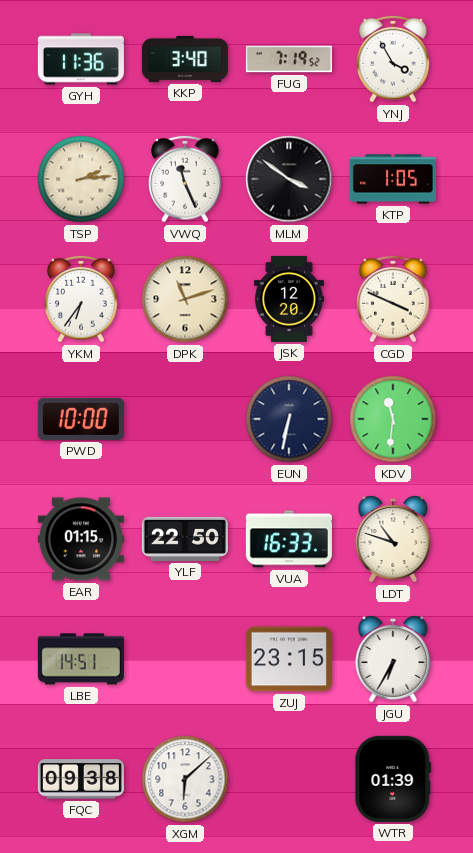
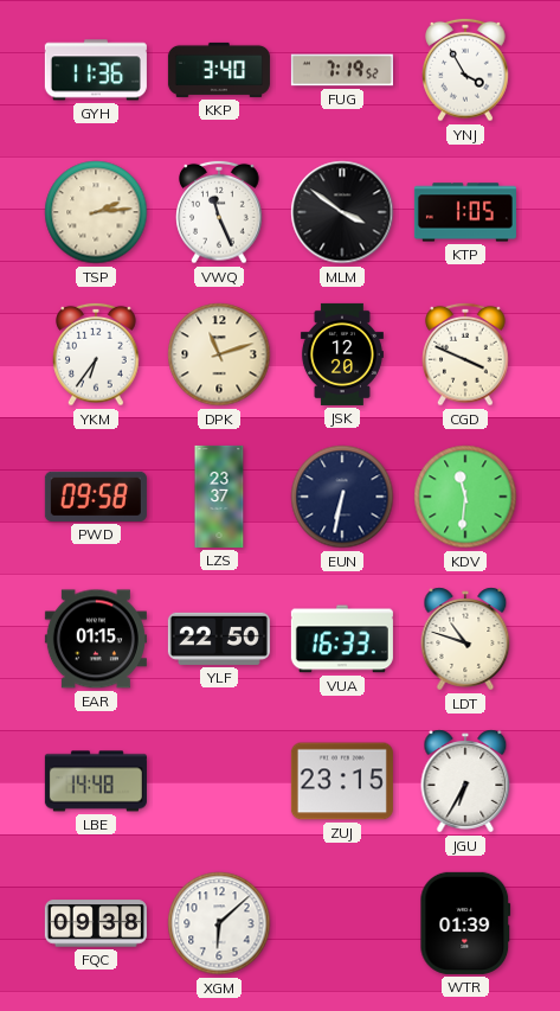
PWD: 10:00 -> 09:58
LZS: none -> 23:37
LBE: 14:51 -> 14:48
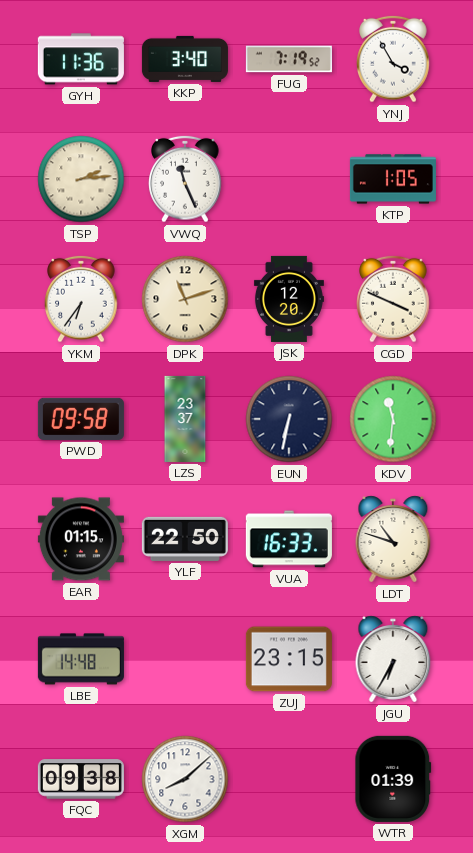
MLM: 3:51 -> none
XGM: 6:08 -> 8:08
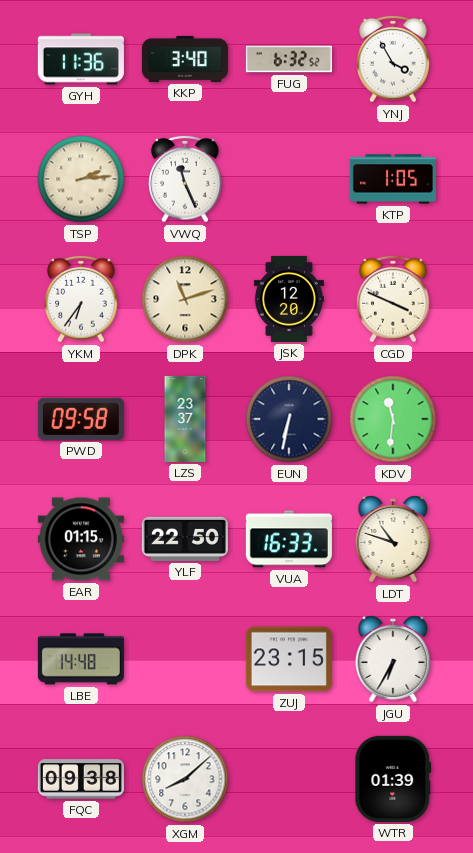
FUG: 7:19 -> 6:32
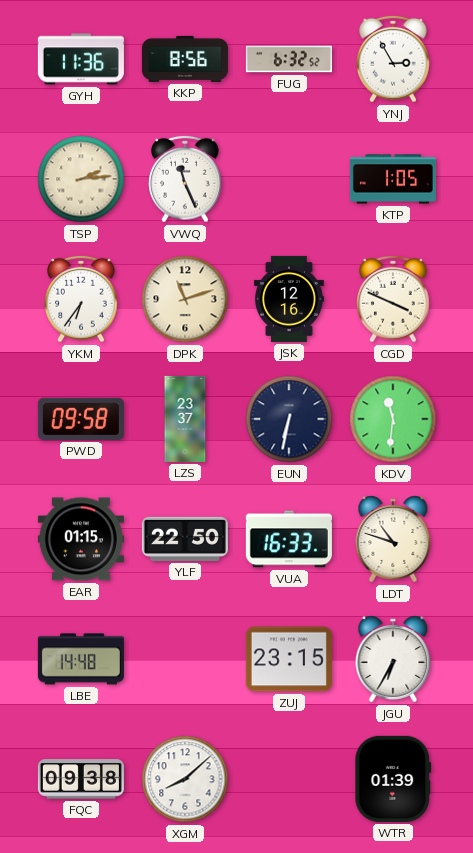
KKP: 3:40 -> 8:56
YNJ: 3:55 -> 2:55
JSK: 12:20 -> 12:16
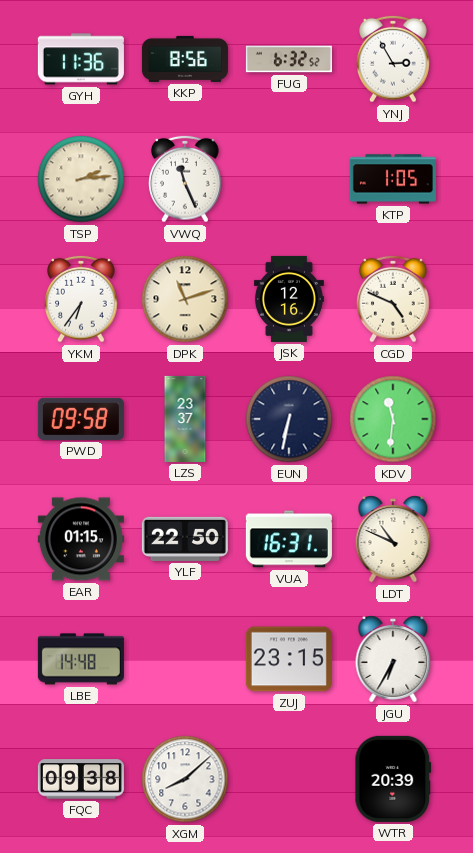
CGD: 3:49 -> 4:49
VUA: 16:33 -> 16:31
LDT: 10:48 -> 10:49
WTR: 01:39 -> 20:39
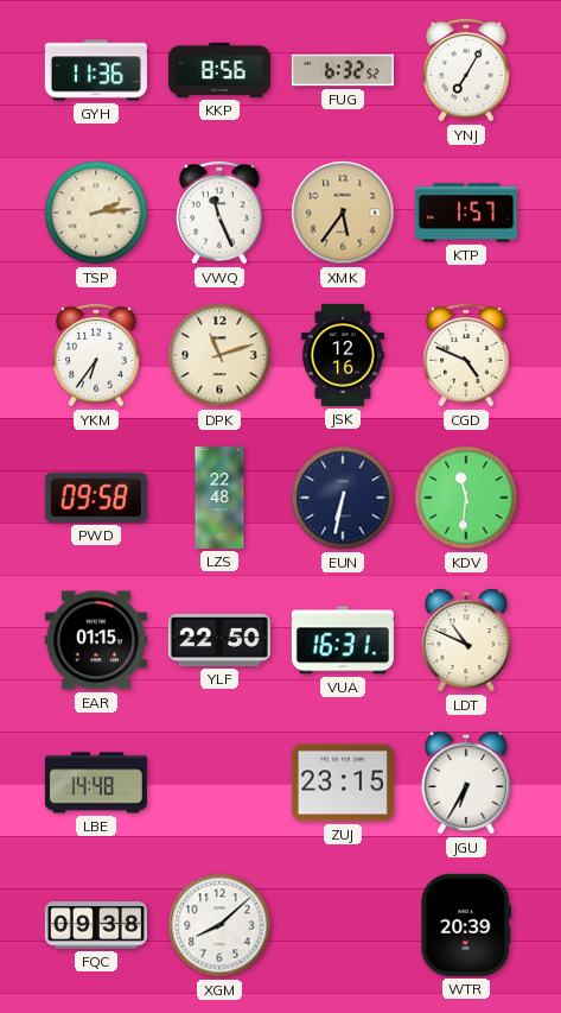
YNJ: 2:55 -> 7:05
XMK: none -> 5:36
KTP: 1:05 -> 1:57
LZS: 23:37 -> 22:48
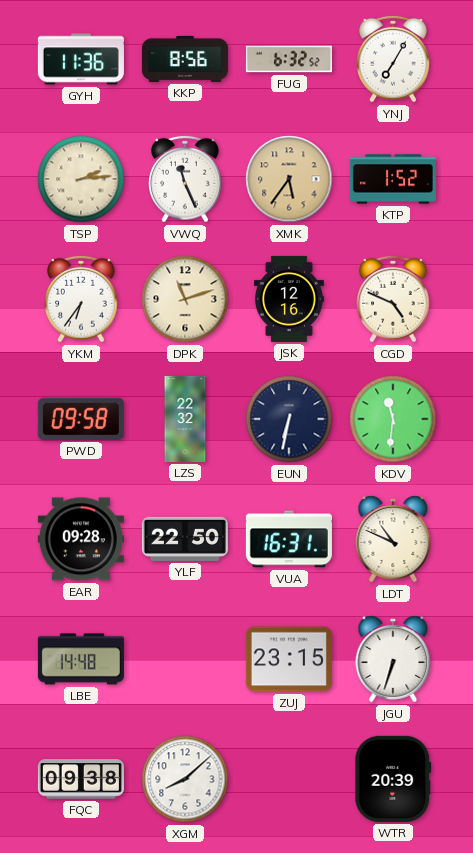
KTP: 1:57 -> 1:52
LZS: 22:48 -> 22:32
EAR: 01:15 -> 09:28
JGU: 6:35 -> 6:33
